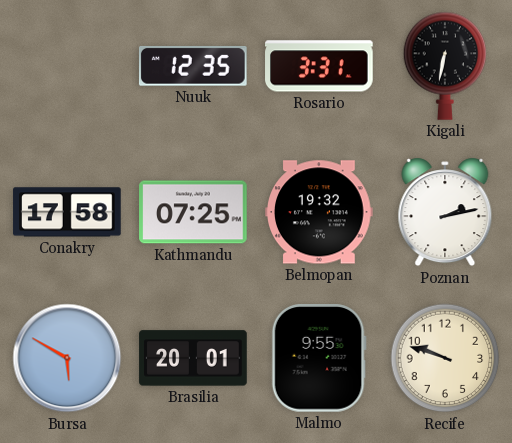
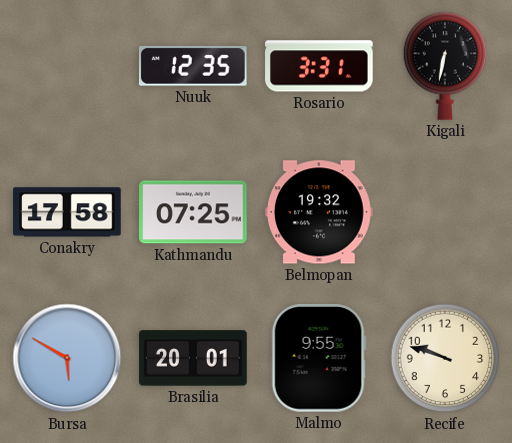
Poznan: 2:13 -> none
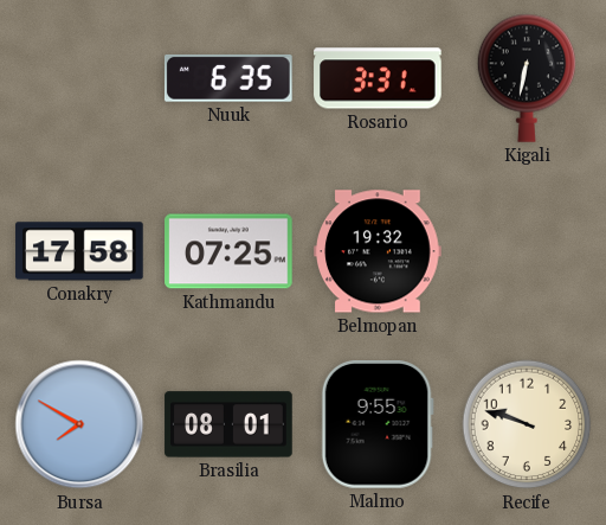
Nuuk: 12:35 -> 6:35
Bursa: 5:50 -> 7:50
Brasilia: 20:01 -> 08:01
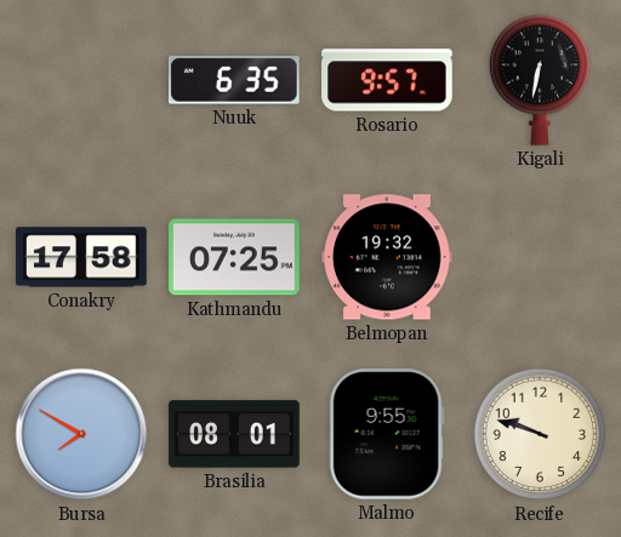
Rosario: 3:31 -> 9:57
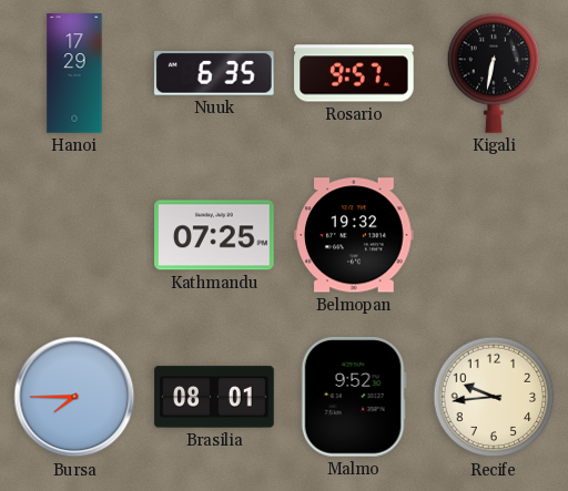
Hanoi: none -> 17:29
Conakry: 17:58 -> none
Bursa: 7:50 -> 7:45
Malmo: 9:55 -> 9:52
Recife: 9:48 -> 9:44
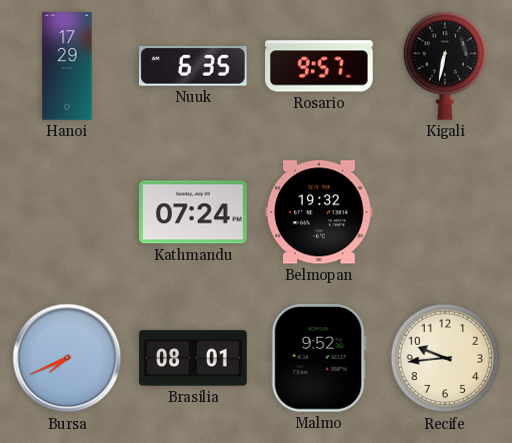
Kathmandu: 07:25 -> 07:24
Bursa: 7:45 -> 7:41
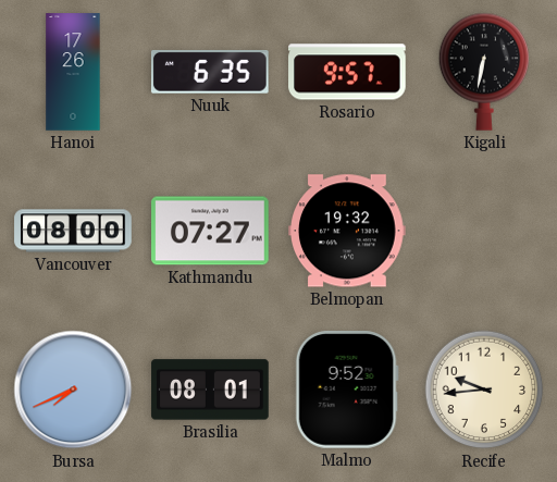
Hanoi: 17:29 -> 17:26
Vancouver: none -> 08:00
Kathmandu: 07:24 -> 07:27
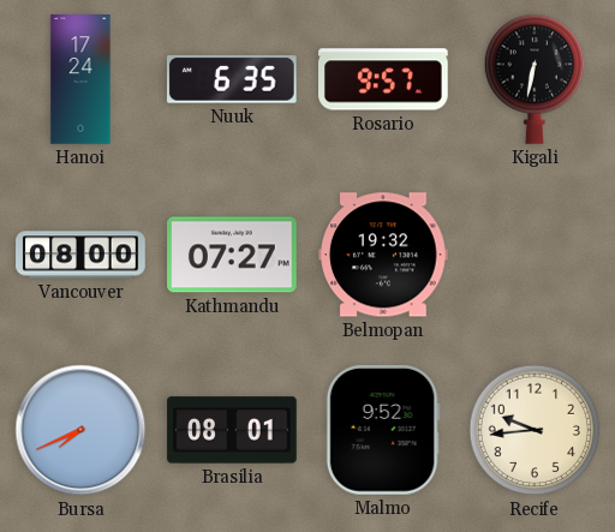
Hanoi: 17:26 -> 17:24
